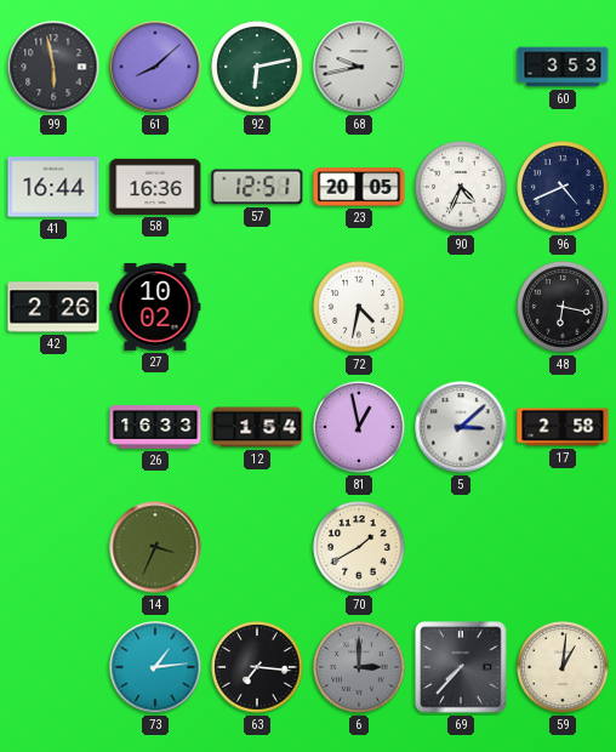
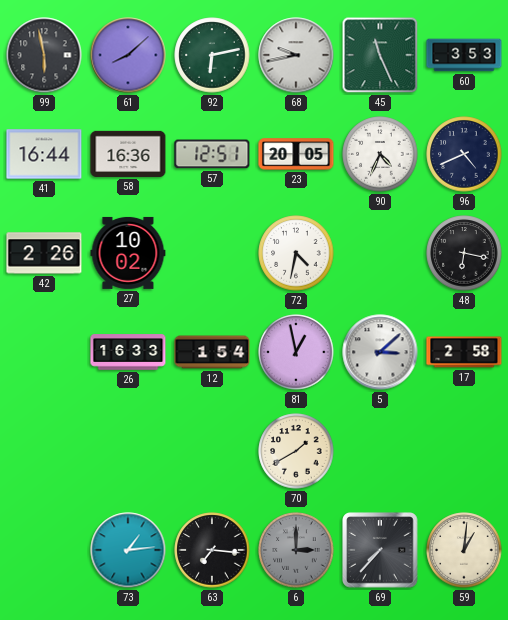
45: none -> 11:26
14: 3:34 -> none
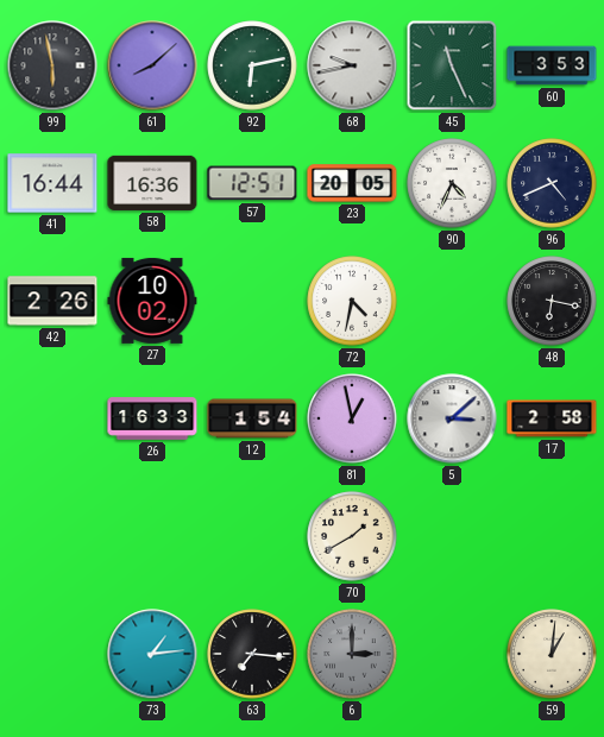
69: 7:37 -> none
